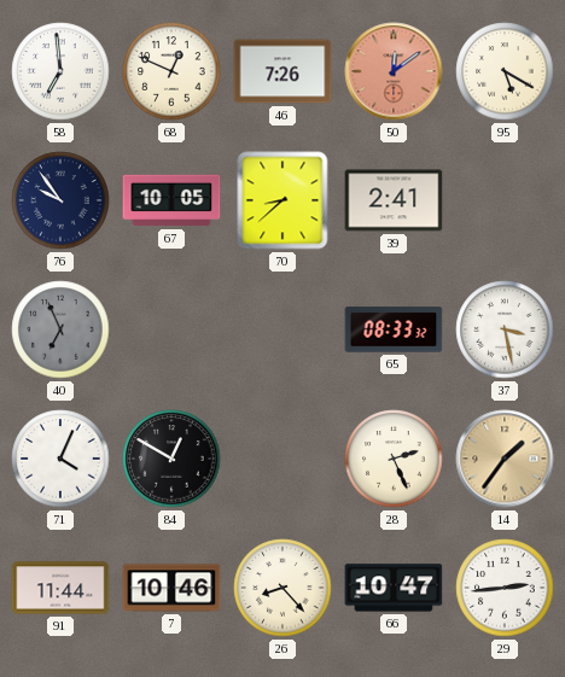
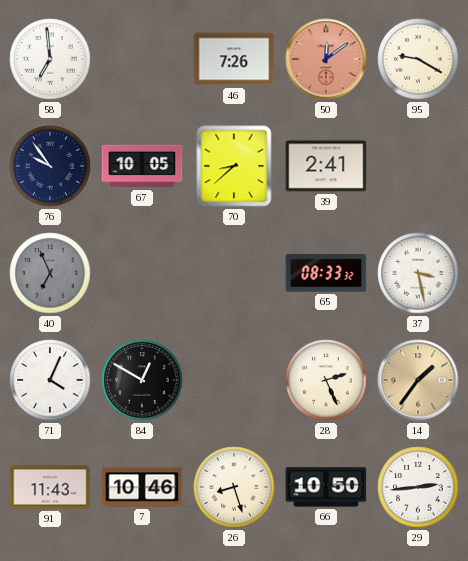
68: 12:49 -> none
95: 5:20 -> 9:20
91: 11:44 -> 11:43
26: 8:23 -> 8:27
66: 10:47 -> 10:50
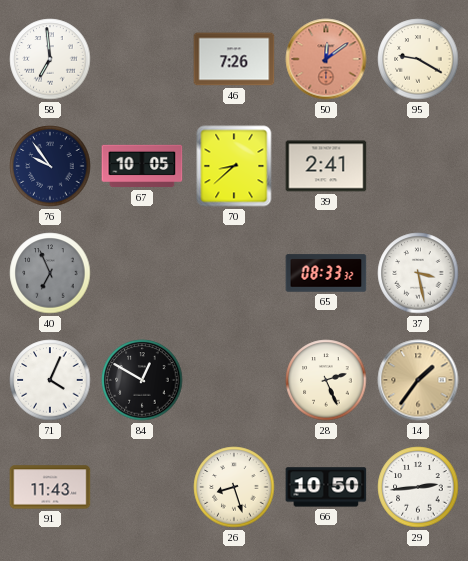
7: 10:46 -> none
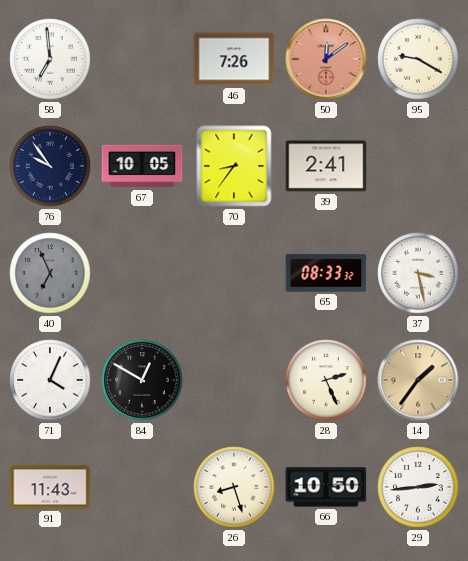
70: 8:38 -> 8:36
